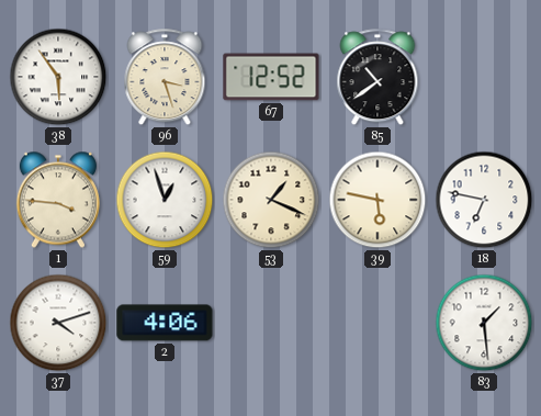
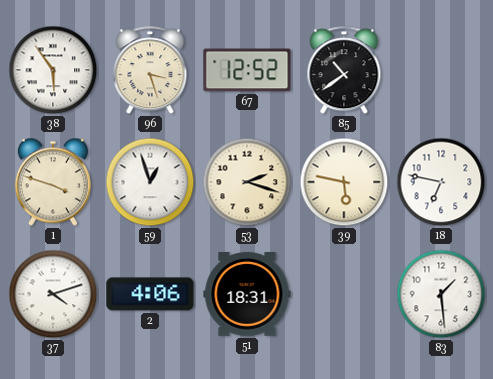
1: 3:46 -> 3:48
53: 1:19 -> 2:18
51: none -> 18:31
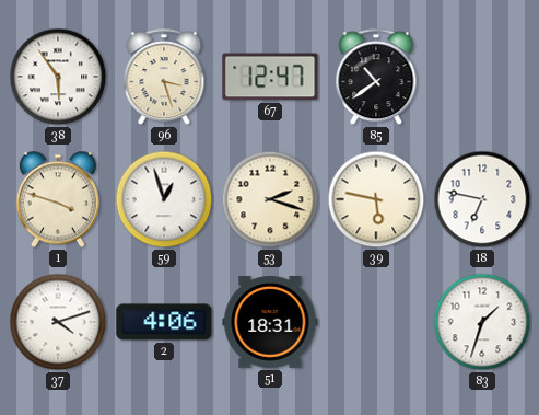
67: 12:52 -> 12:47
83: 1:29 -> 1:33
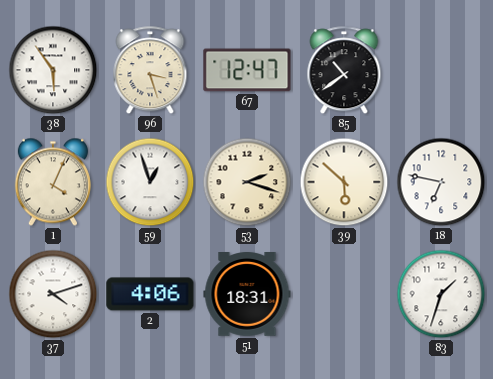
1: 3:48 -> 4:04
39: 5:47 -> 5:52
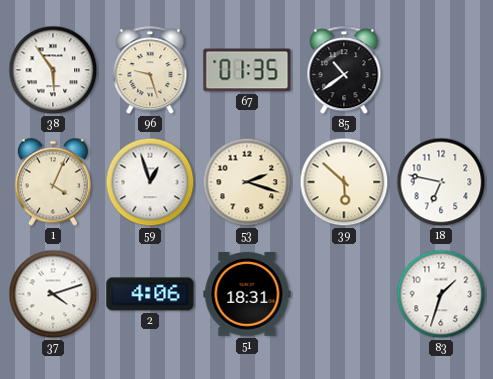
96: 3:27 -> 9:27
67: 12:47 -> 01:35
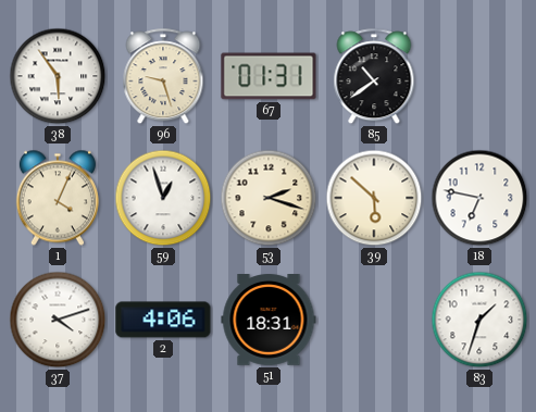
67: 01:35 -> 01:31
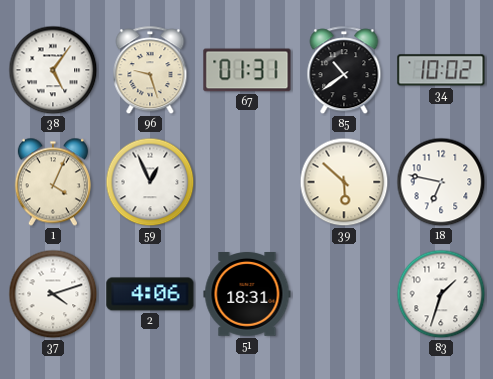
38: 5:54 -> 5:06
34: none -> 10:02
59: 12:57 -> 12:56
53: 2:18 -> none
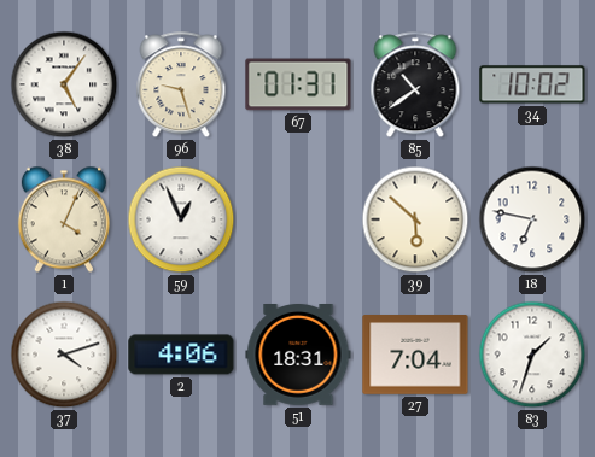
27: none -> 7:04
